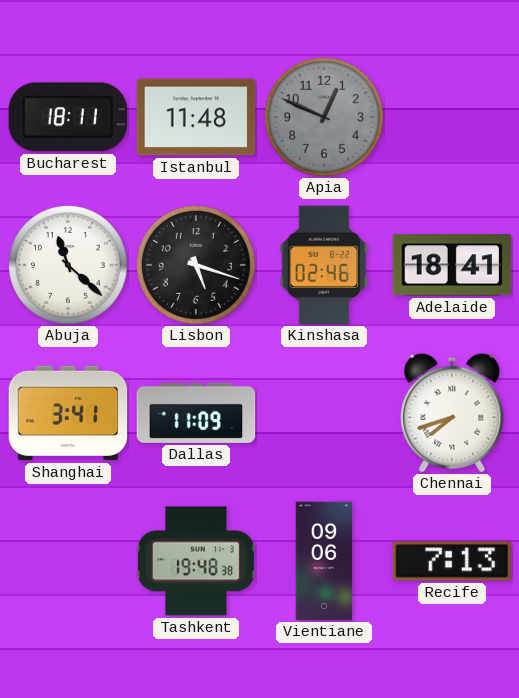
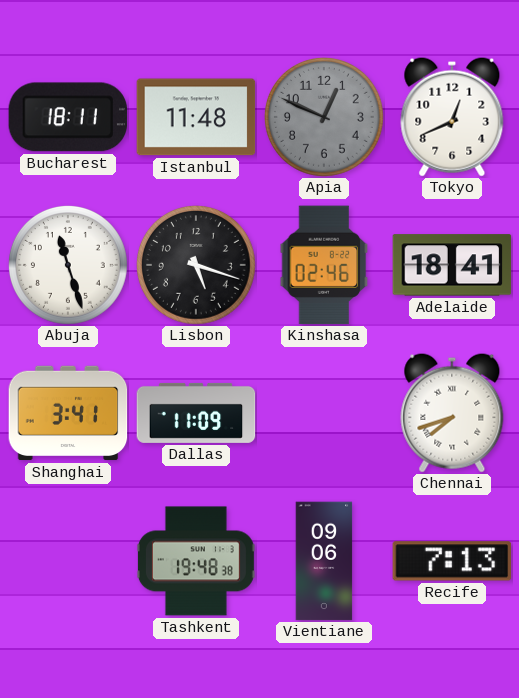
Tokyo: none -> 12:41
Abuja: 11:22 -> 11:27
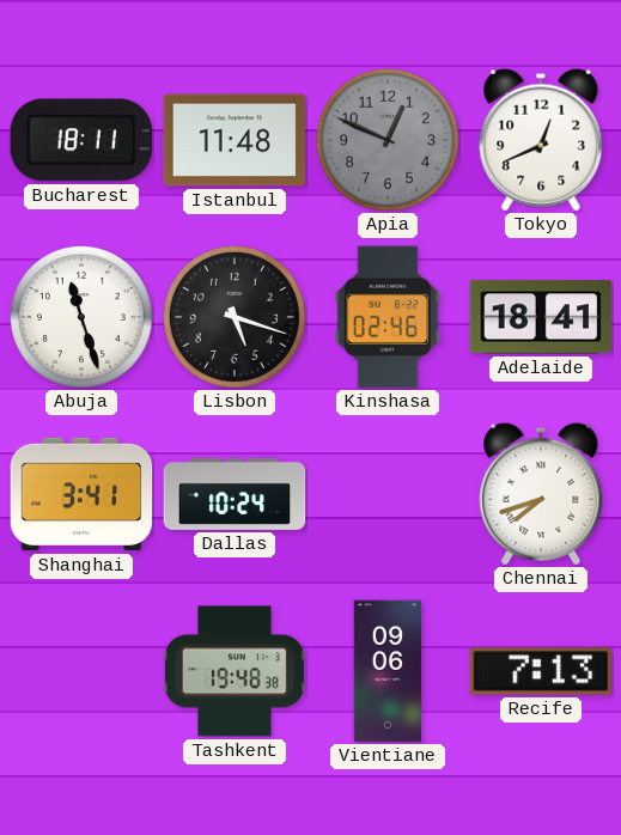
Dallas: 11:09 -> 10:24
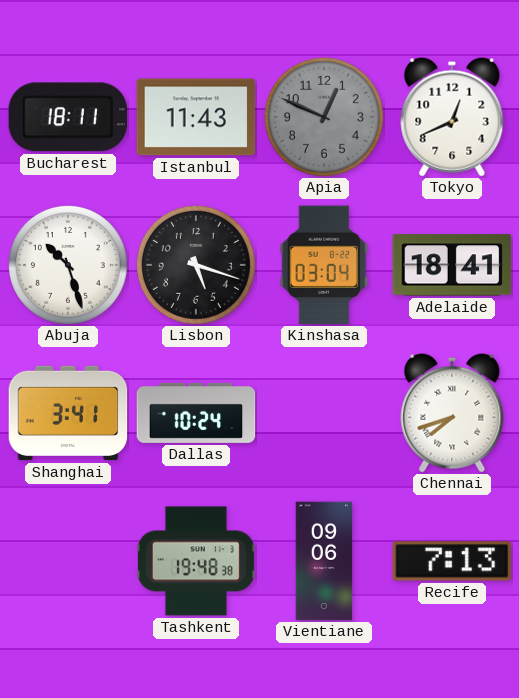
Istanbul: 11:48 -> 11:43
Abuja: 11:27 -> 10:27
Kinshasa: 02:46 -> 03:04
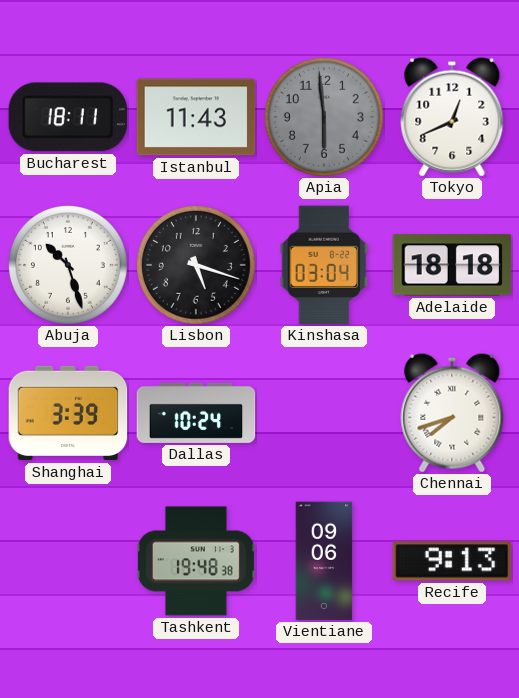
Apia: 12:49 -> 5:59
Adelaide: 18:41 -> 18:18
Shanghai: 3:41 -> 3:39
Recife: 7:13 -> 9:13
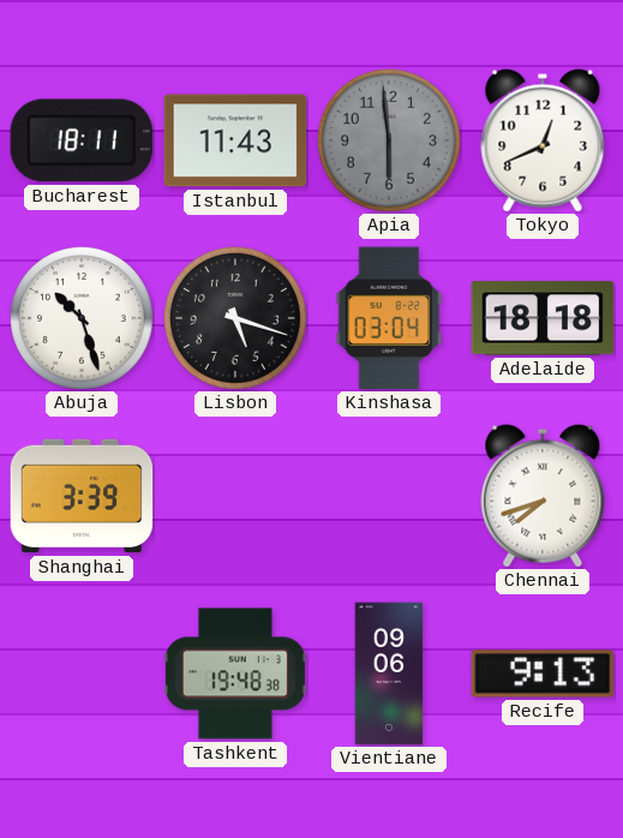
Dallas: 10:24 -> none
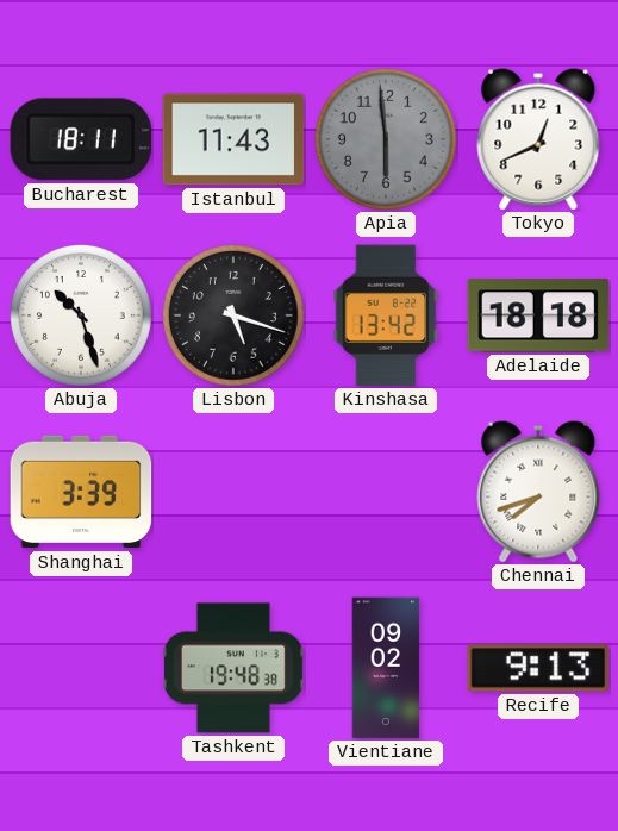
Kinshasa: 03:04 -> 13:42
Vientiane: 09:06 -> 09:02
